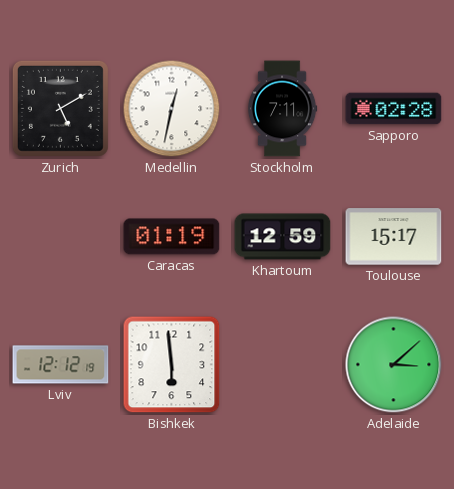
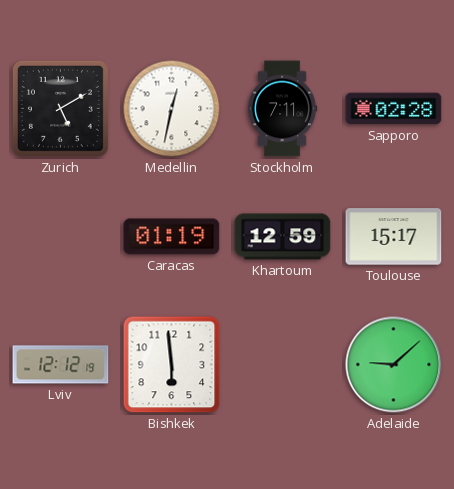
Adelaide: 3:08 -> 9:08
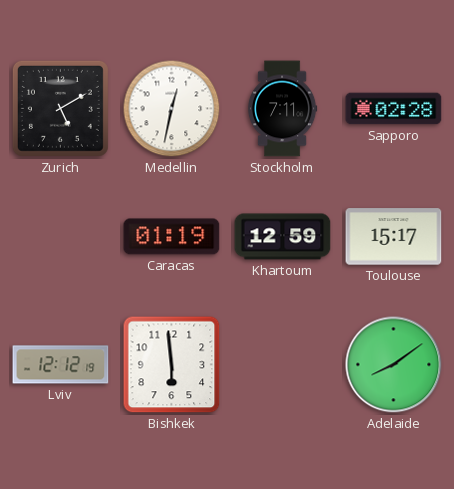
Adelaide: 9:08 -> 8:09
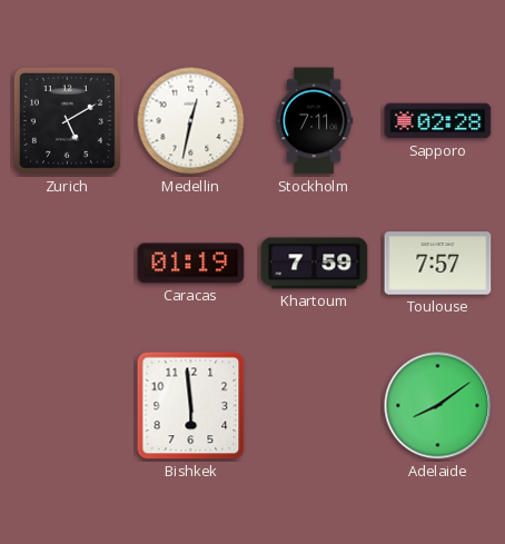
Khartoum: 12:59 -> 7:59
Toulouse: 15:17 -> 7:57
Lviv: 12:12 -> none
